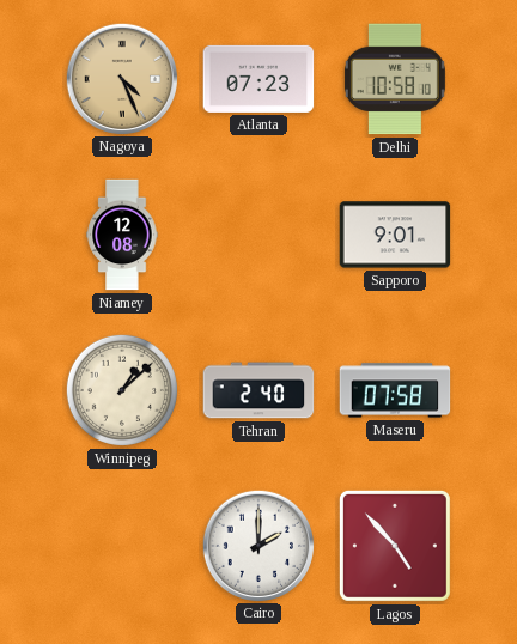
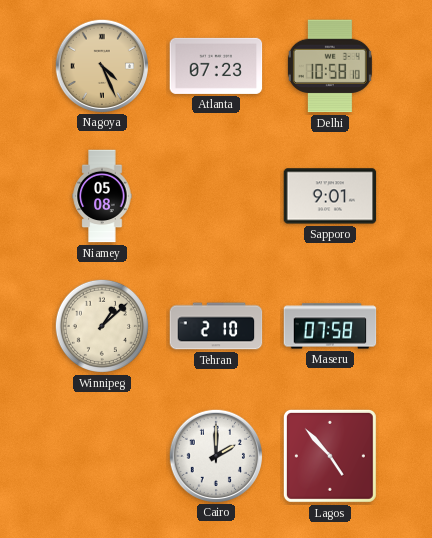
Niamey: 12:08 -> 05:08
Tehran: 2:40 -> 2:10
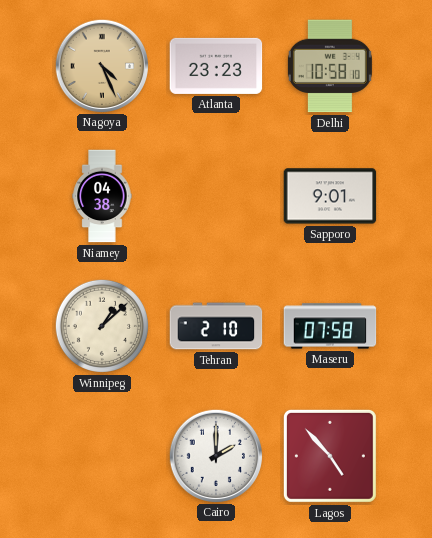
Atlanta: 07:23 -> 23:23
Niamey: 05:08 -> 04:38
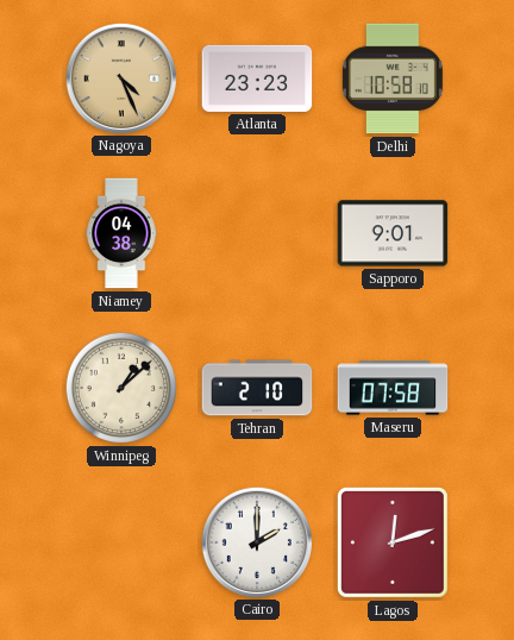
Lagos: 4:53 -> 12:12
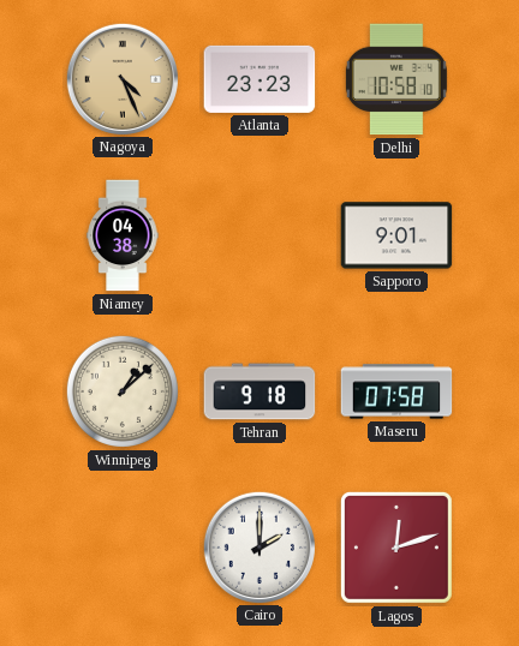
Tehran: 2:10 -> 9:18
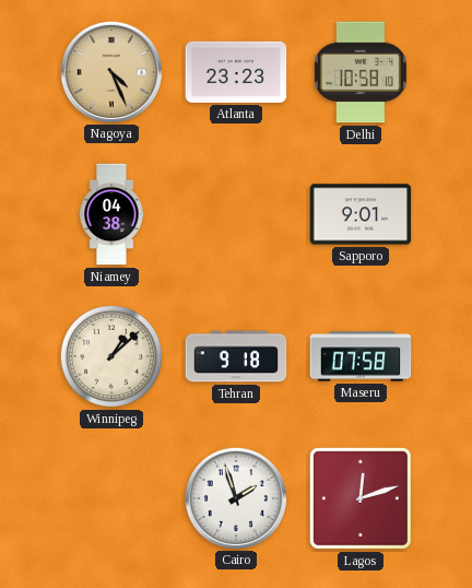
Cairo: 2:00 -> 1:57
